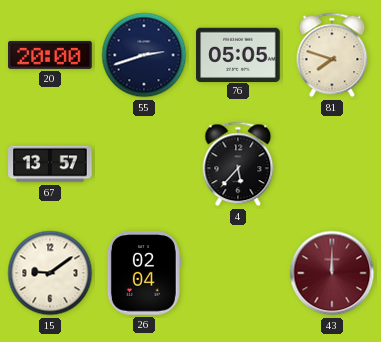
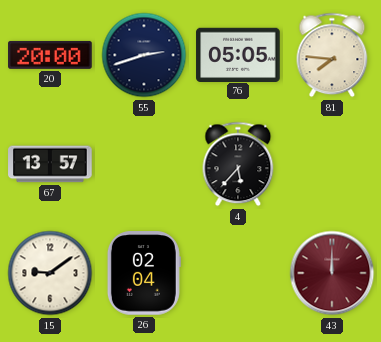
81: 7:48 -> 7:46
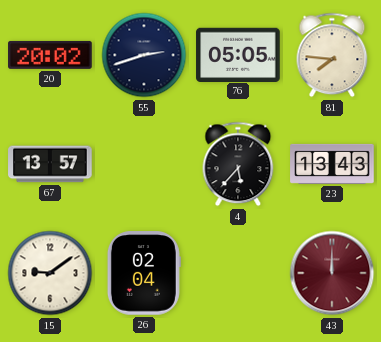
20: 20:00 -> 20:02
23: none -> 13:43
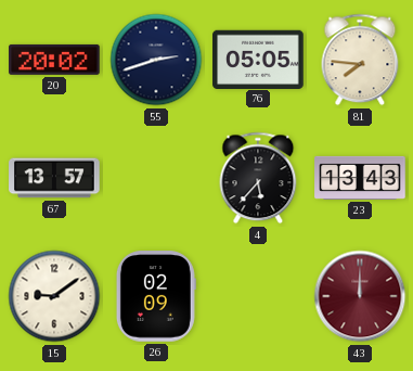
26: 02:04 -> 02:09
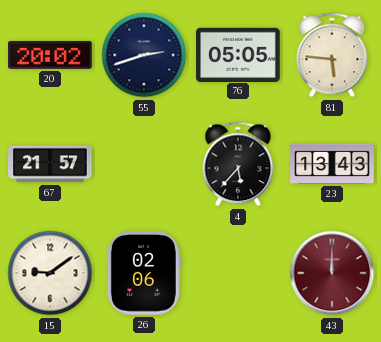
81: 7:46 -> 5:46
67: 13:57 -> 21:57
26: 02:09 -> 02:06
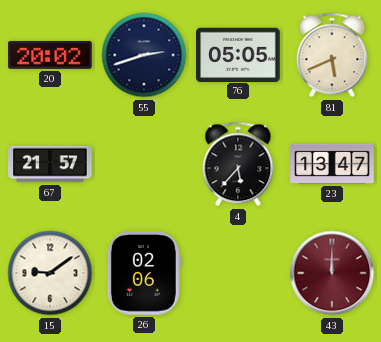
81: 5:46 -> 5:41
23: 13:43 -> 13:47
